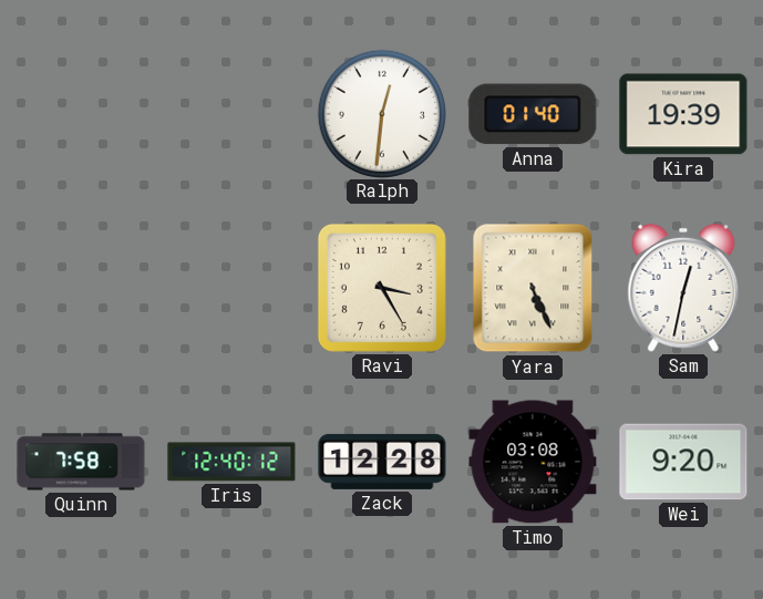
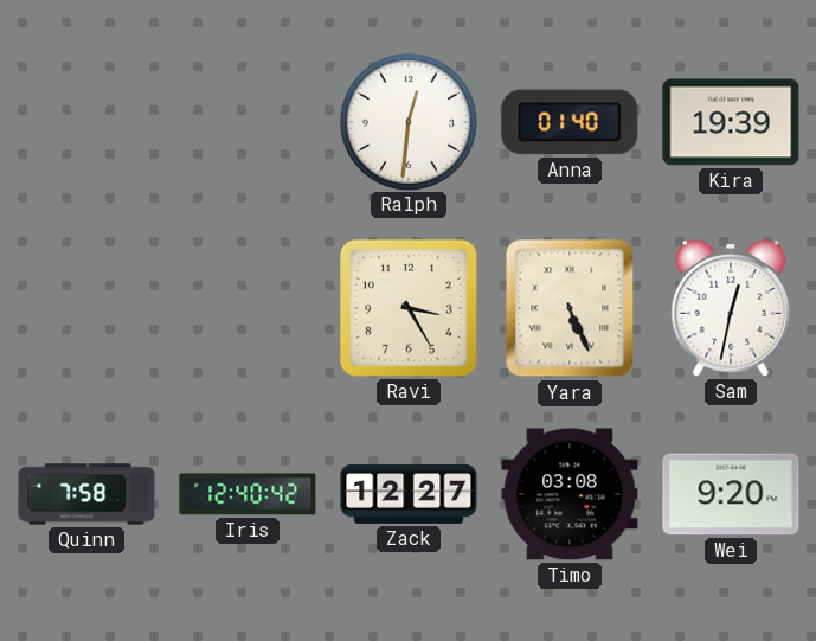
Iris: 12:40:12 -> 12:40:42
Zack: 12:28 -> 12:27
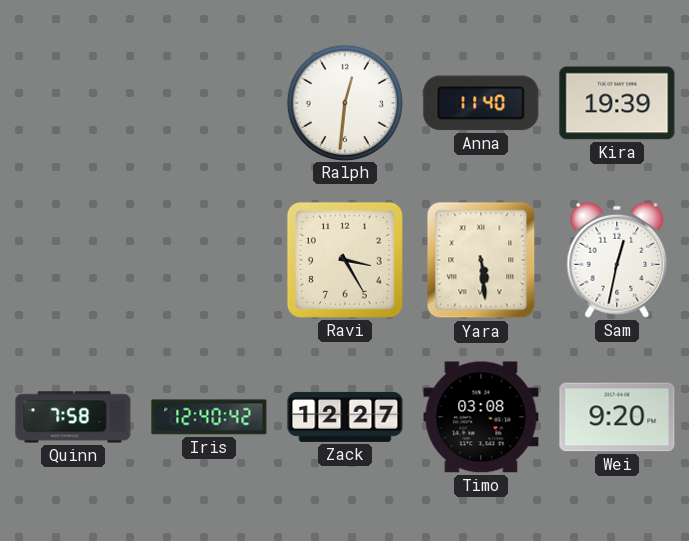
Anna: 01:40 -> 11:40
Yara: 5:26 -> 5:29
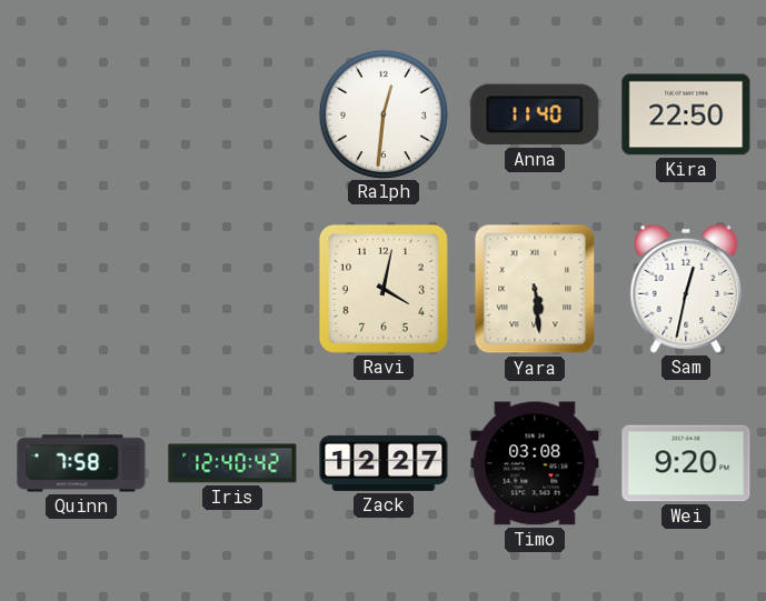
Kira: 19:39 -> 22:50
Ravi: 3:25 -> 4:02
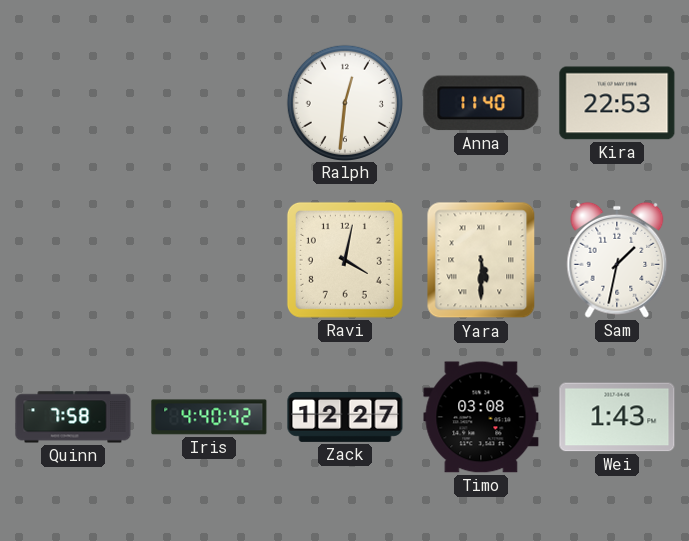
Kira: 22:50 -> 22:53
Yara: 5:29 -> 5:30
Sam: 12:32 -> 1:32
Iris: 12:40 -> 4:40
Wei: 9:20 -> 1:43
